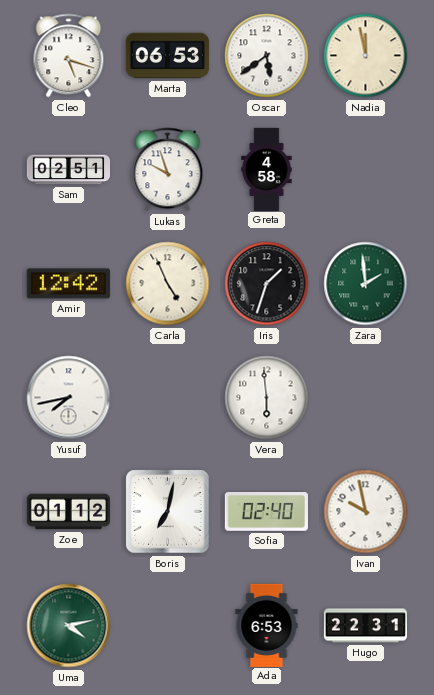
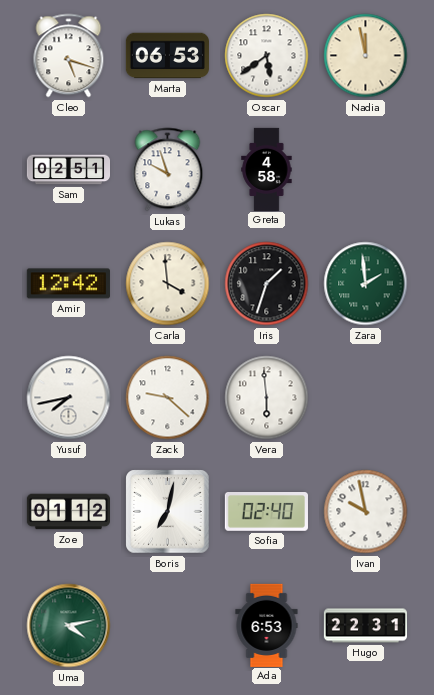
Carla: 4:56 -> 3:59
Zack: none -> 9:22
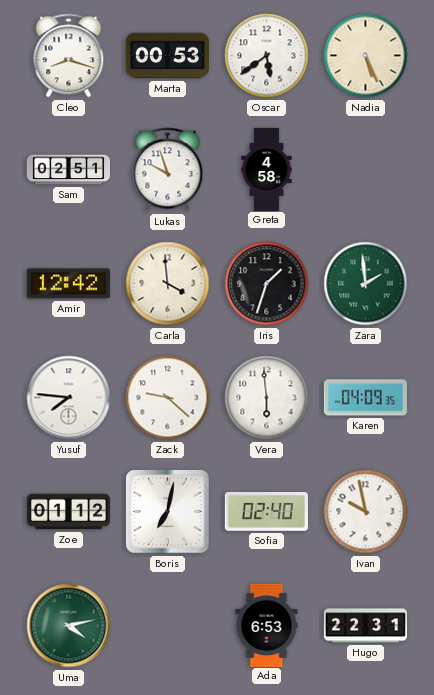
Cleo: 5:18 -> 8:18
Marta: 06:53 -> 00:53
Nadia: 11:58 -> 5:26
Yusuf: 7:43 -> 7:46
Karen: none -> 04:09
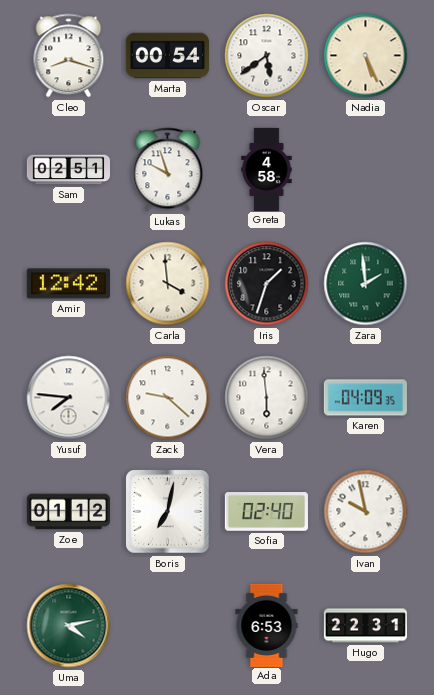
Marta: 00:53 -> 00:54
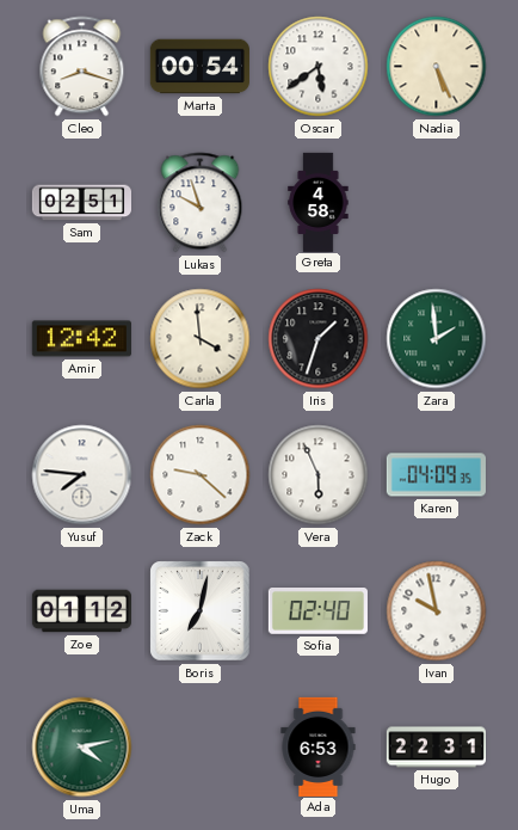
Vera: 5:59 -> 5:56
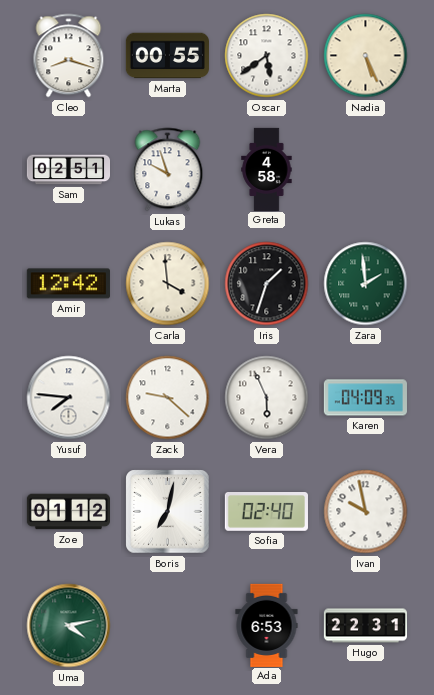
Marta: 00:54 -> 00:55
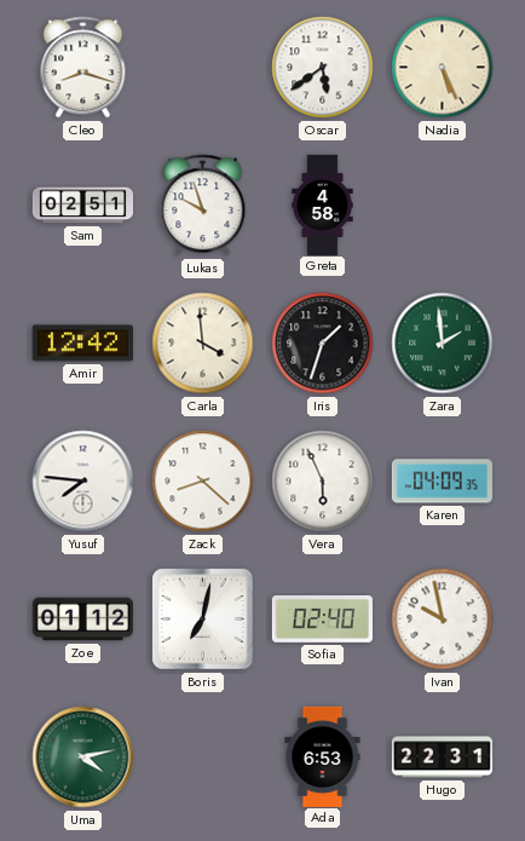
Marta: 00:55 -> none
Zack: 9:22 -> 8:22
